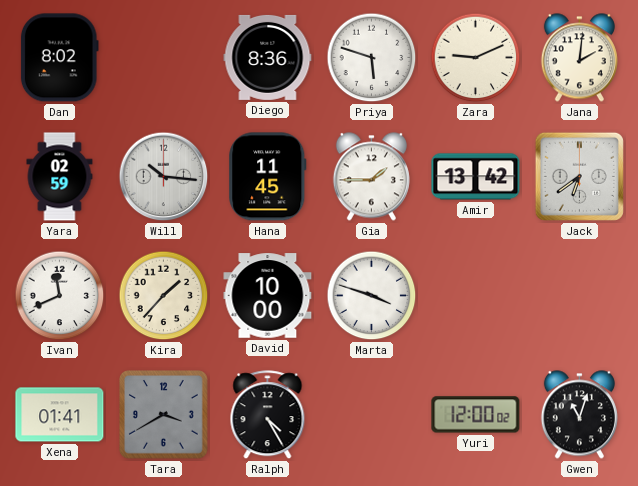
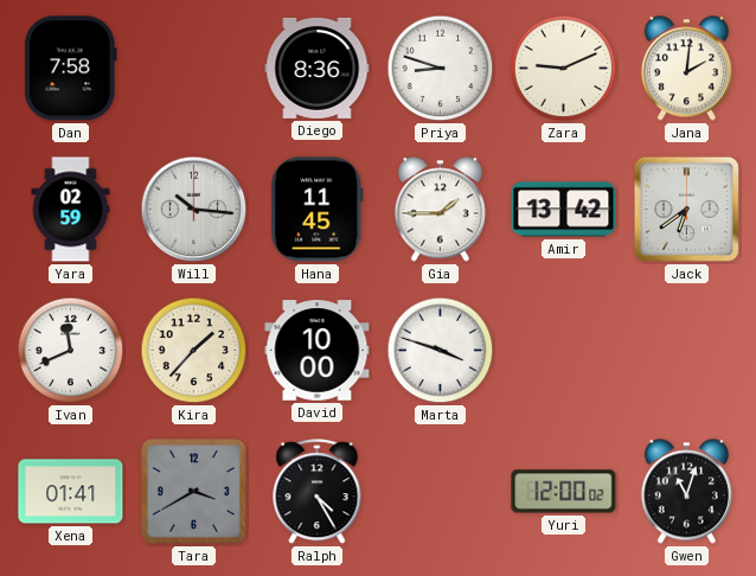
Dan: 8:02 -> 7:58
Priya: 5:48 -> 8:48
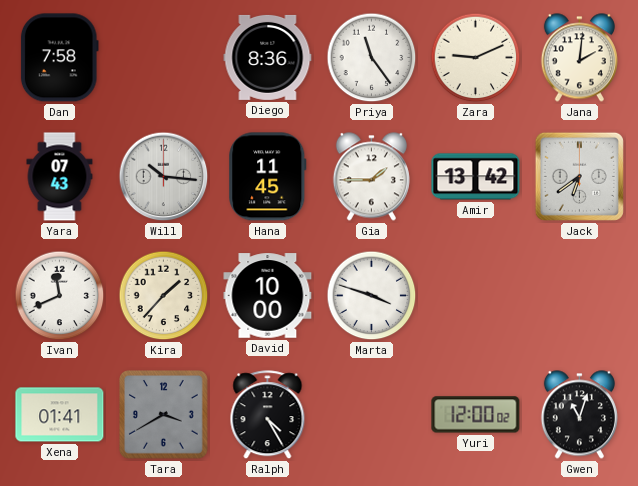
Priya: 8:48 -> 11:24
Yara: 02:59 -> 07:43
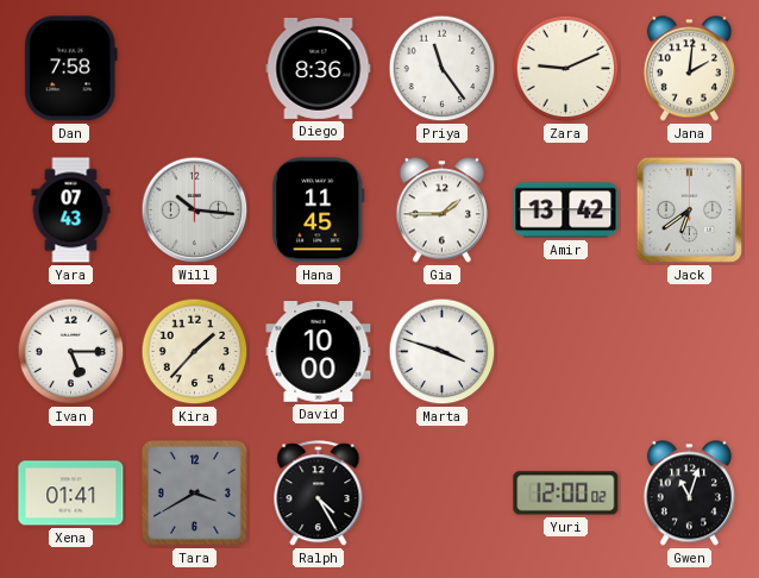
Ivan: 11:41 -> 5:15
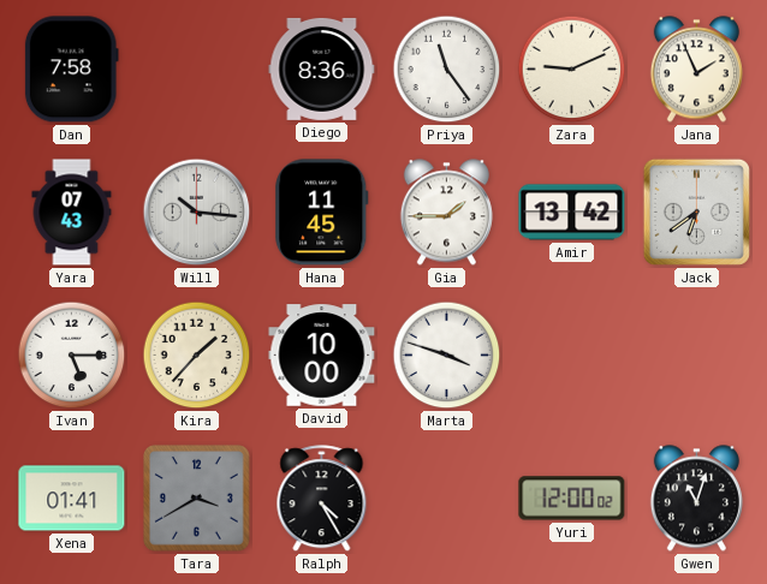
Jana: 2:01 -> 1:56
